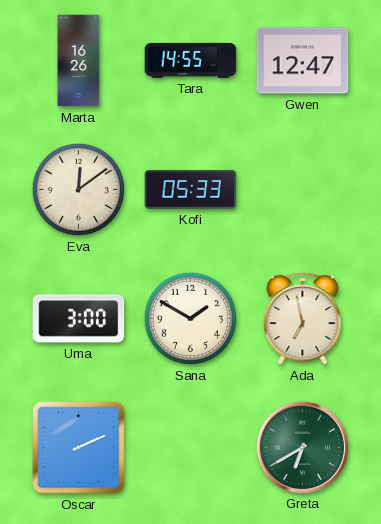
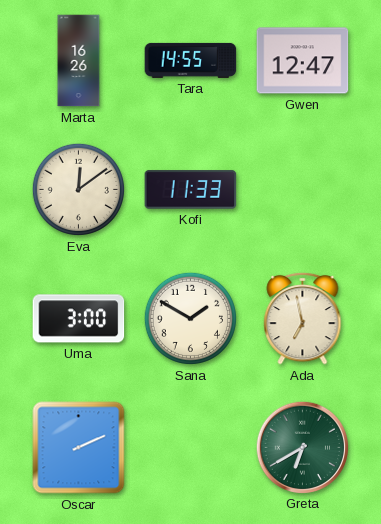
Kofi: 05:33 -> 11:33
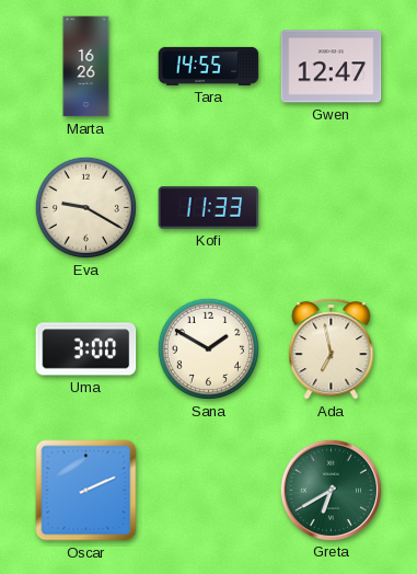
Eva: 12:09 -> 9:20
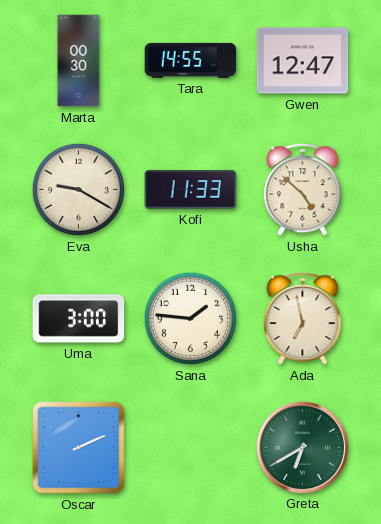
Marta: 16:26 -> 00:30
Usha: none -> 4:52
Sana: 1:50 -> 1:46
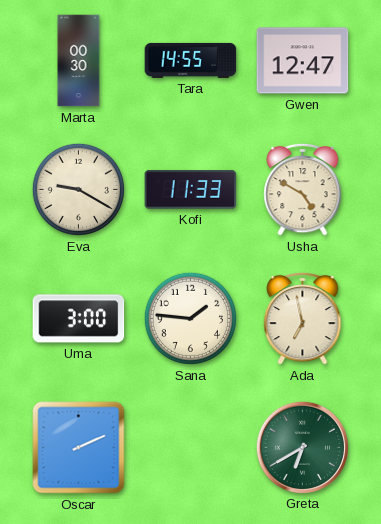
Usha: 4:52 -> 4:50
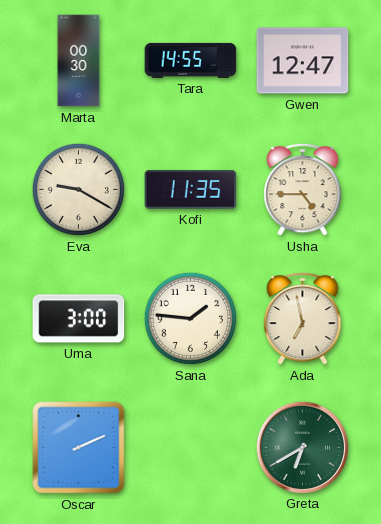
Kofi: 11:33 -> 11:35
Usha: 4:50 -> 4:45
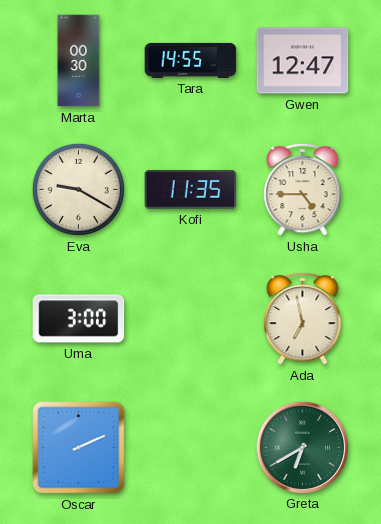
Sana: 1:46 -> none
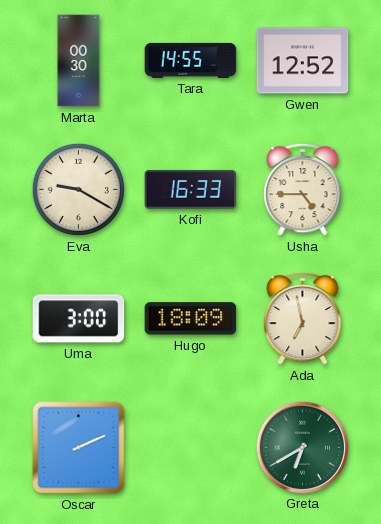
Gwen: 12:47 -> 12:52
Kofi: 11:35 -> 16:33
Hugo: none -> 18:09
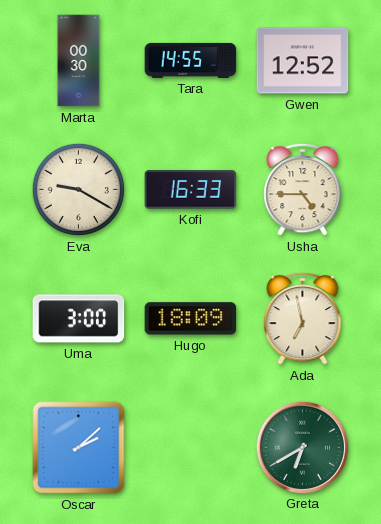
Oscar: 2:11 -> 2:08
